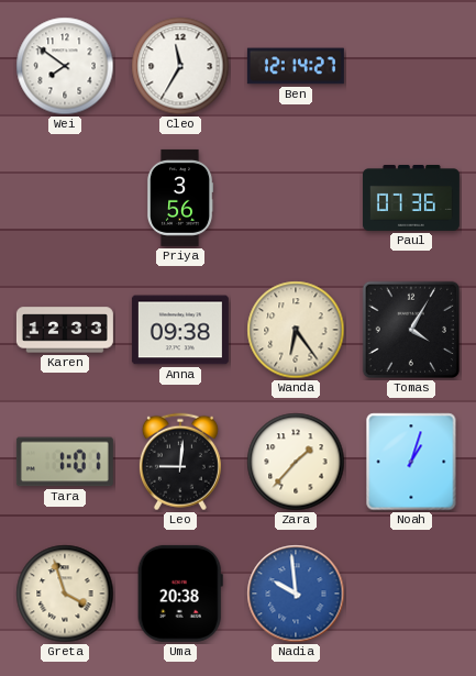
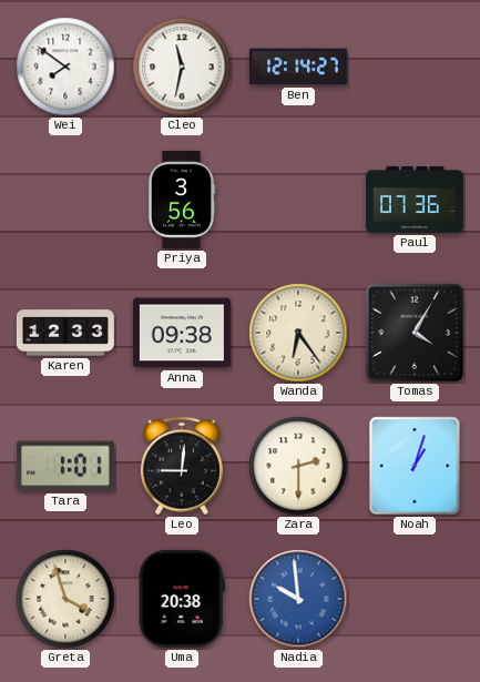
Cleo: 11:35 -> 11:32
Zara: 1:37 -> 2:30
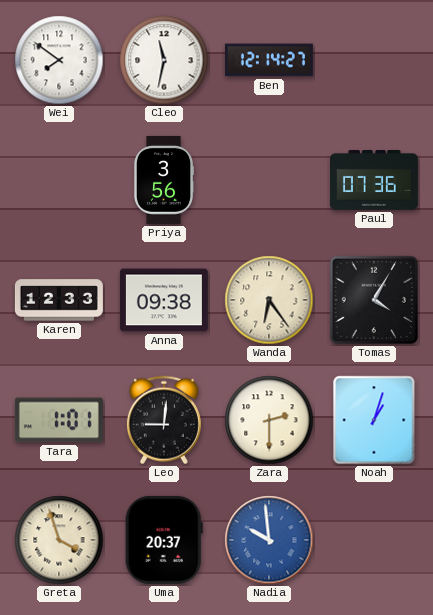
Uma: 20:38 -> 20:37
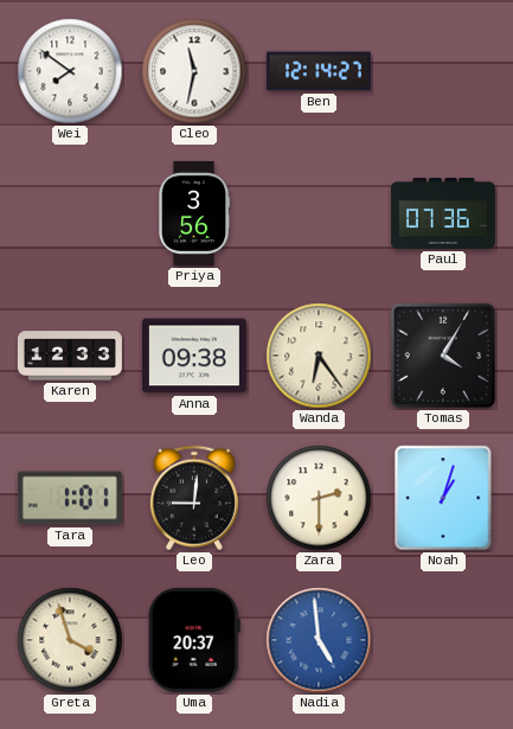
Nadia: 9:59 -> 4:59
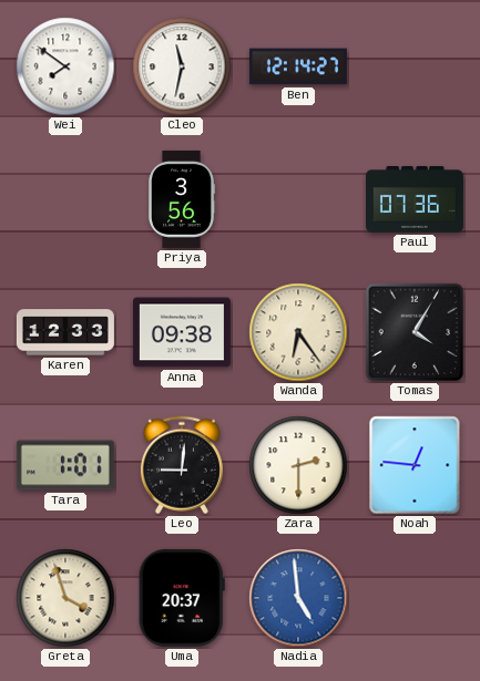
Noah: 1:03 -> 12:46
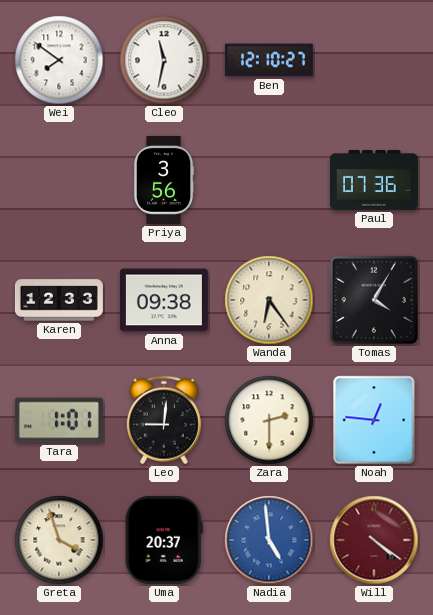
Ben: 12:14 -> 12:10
Will: none -> 4:21
